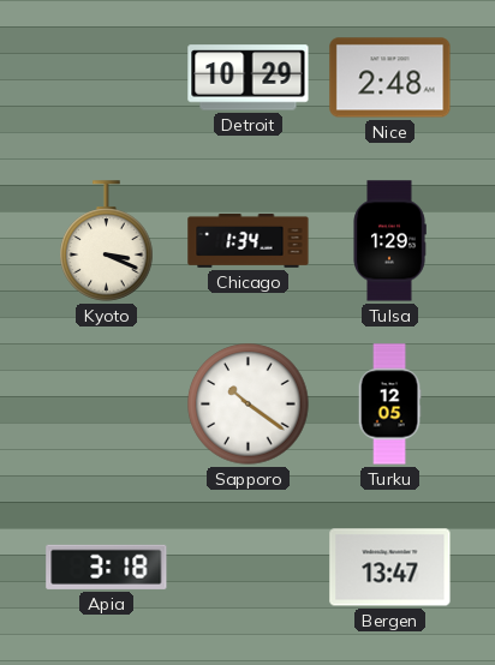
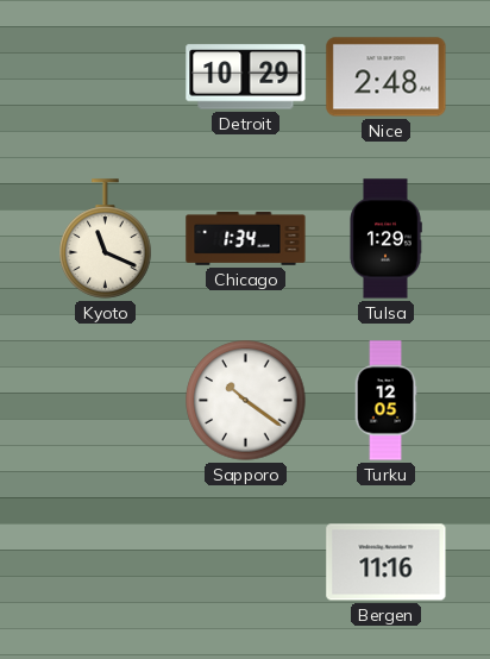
Kyoto: 3:19 -> 11:19
Apia: 3:18 -> none
Bergen: 13:47 -> 11:16
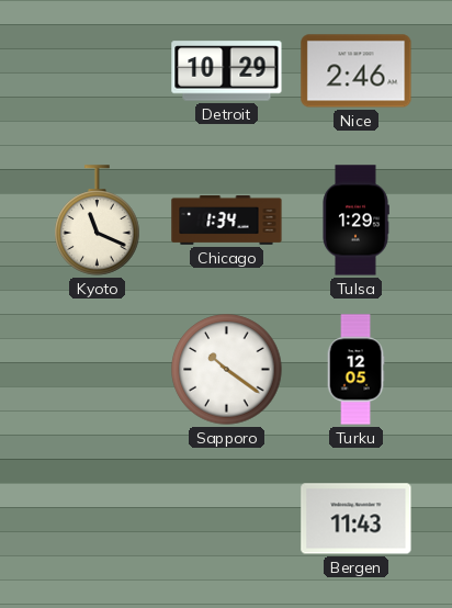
Nice: 2:48 -> 2:46
Bergen: 11:16 -> 11:43
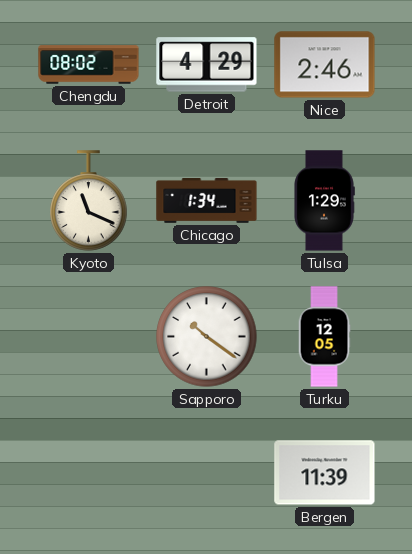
Chengdu: none -> 08:02
Detroit: 10:29 -> 4:29
Bergen: 11:43 -> 11:39
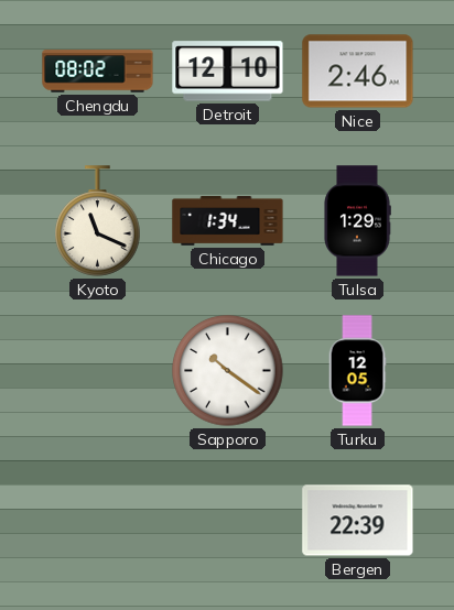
Detroit: 4:29 -> 12:10
Bergen: 11:39 -> 22:39
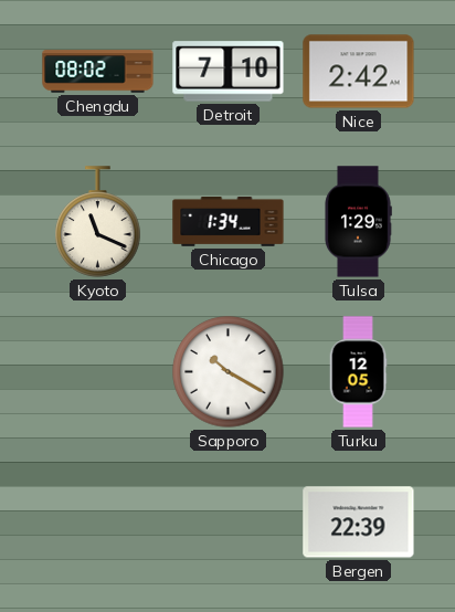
Detroit: 12:10 -> 7:10
Nice: 2:46 -> 2:42
Sapporo: 10:21 -> 10:20
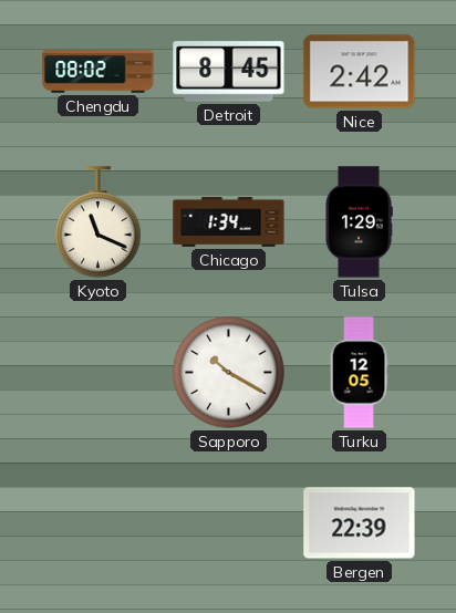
Detroit: 7:10 -> 8:45
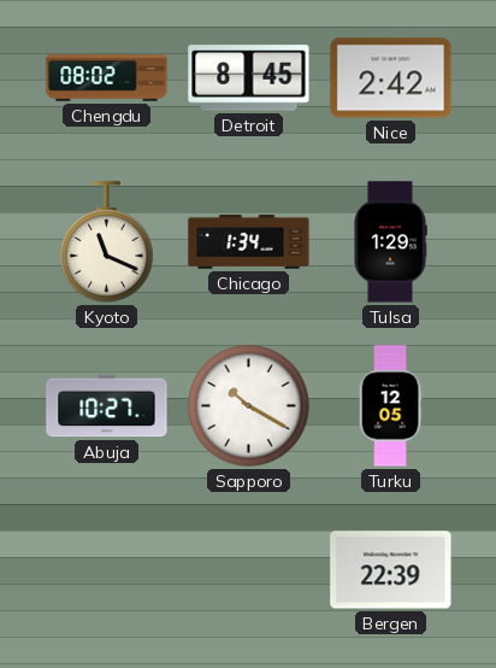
Abuja: none -> 10:27
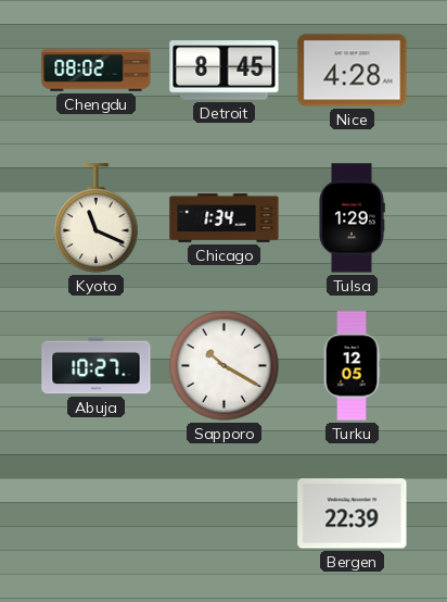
Nice: 2:42 -> 4:28
